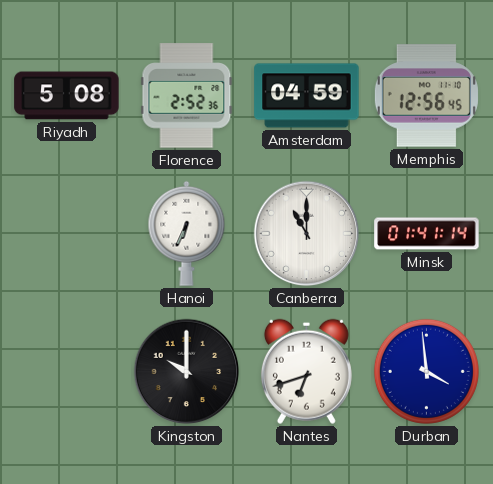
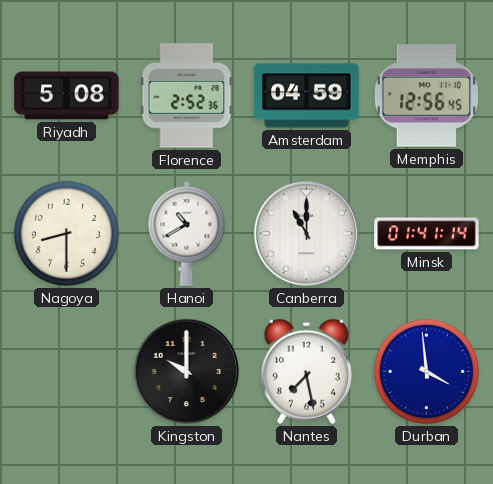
Nagoya: none -> 8:30
Hanoi: 6:34 -> 10:40
Nantes: 6:42 -> 7:28
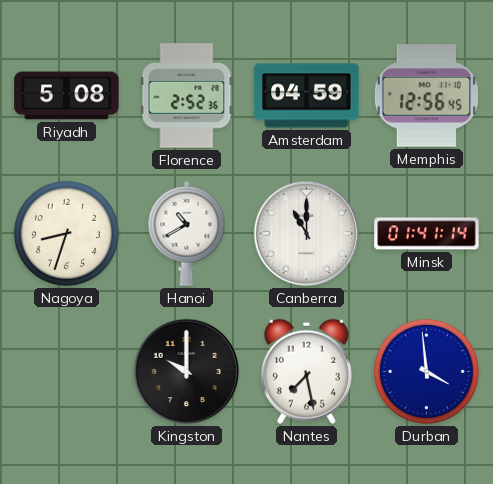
Nagoya: 8:30 -> 8:33
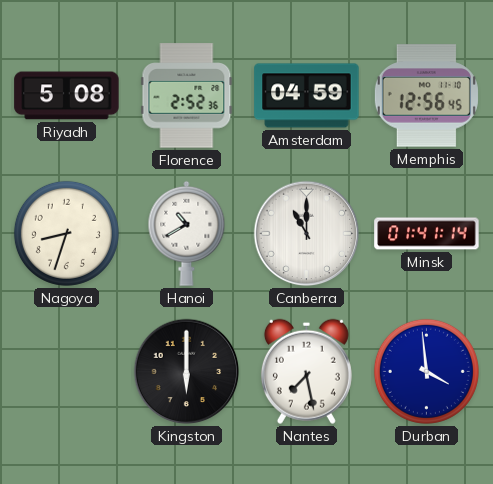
Kingston: 10:00 -> 6:00
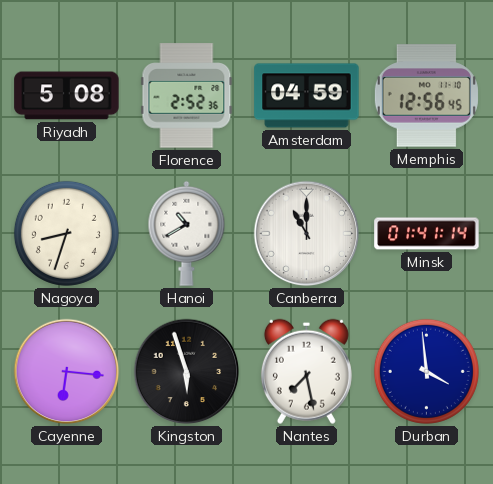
Cayenne: none -> 6:16
Kingston: 6:00 -> 5:57
